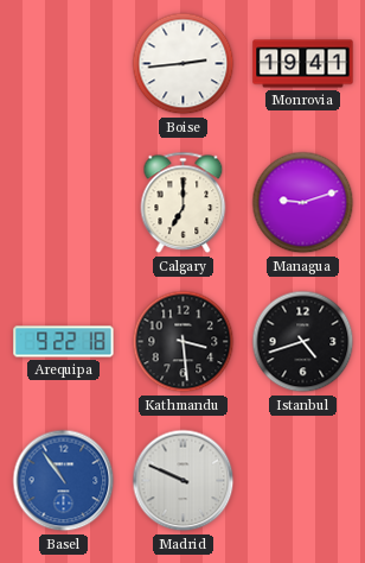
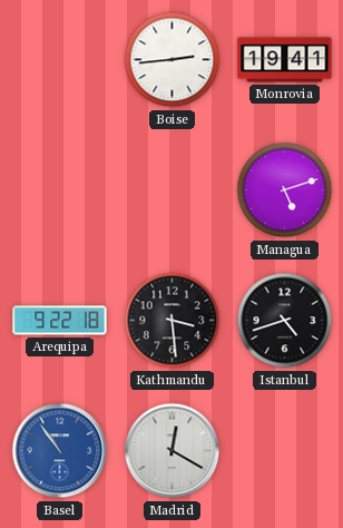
Calgary: 7:00 -> none
Managua: 9:12 -> 5:12
Madrid: 9:49 -> 12:20
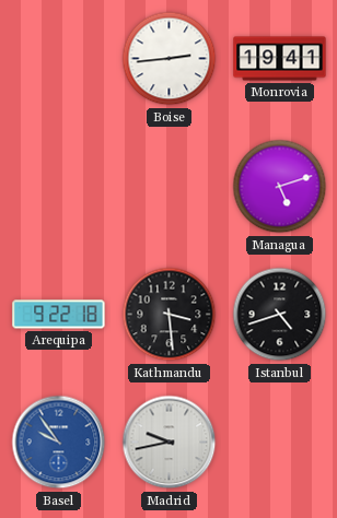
Basel: 10:54 -> 9:54
Madrid: 12:20 -> 9:43
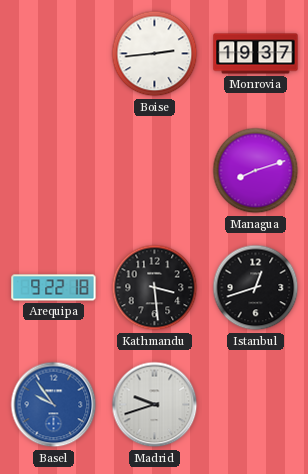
Monrovia: 19:41 -> 19:37
Managua: 5:12 -> 8:12
Istanbul: 4:42 -> 12:42
Madrid: 9:43 -> 9:42
